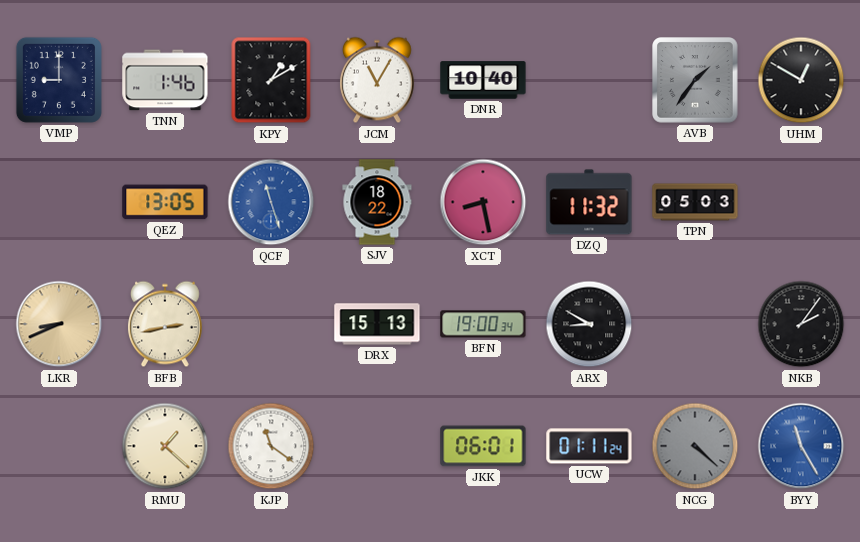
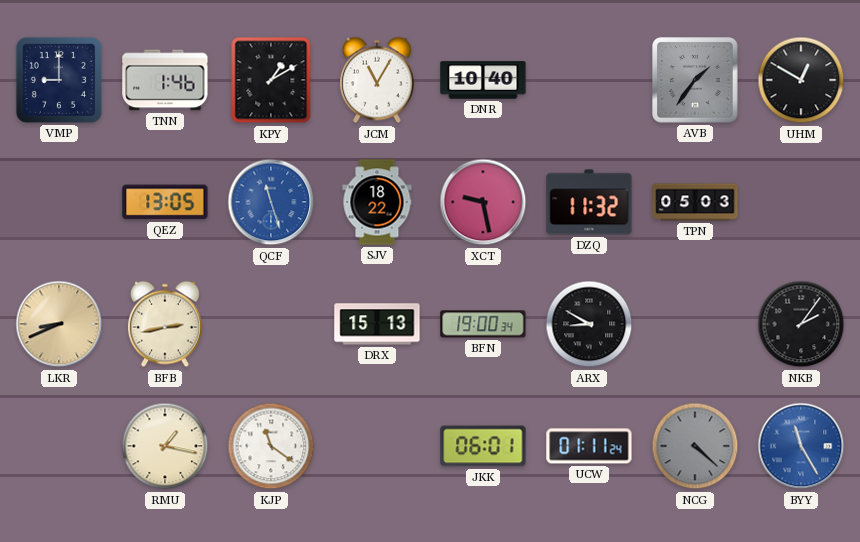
XCT: 8:28 -> 9:28
RMU: 1:22 -> 1:17
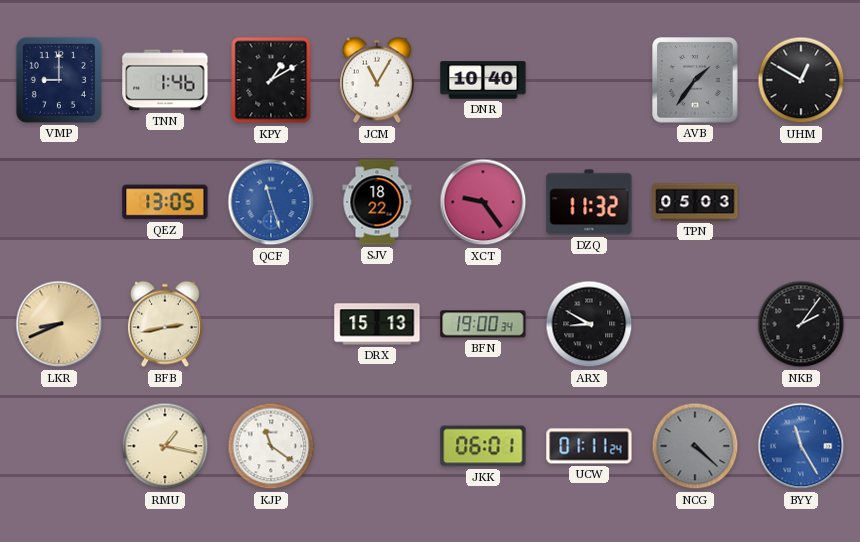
XCT: 9:28 -> 9:24
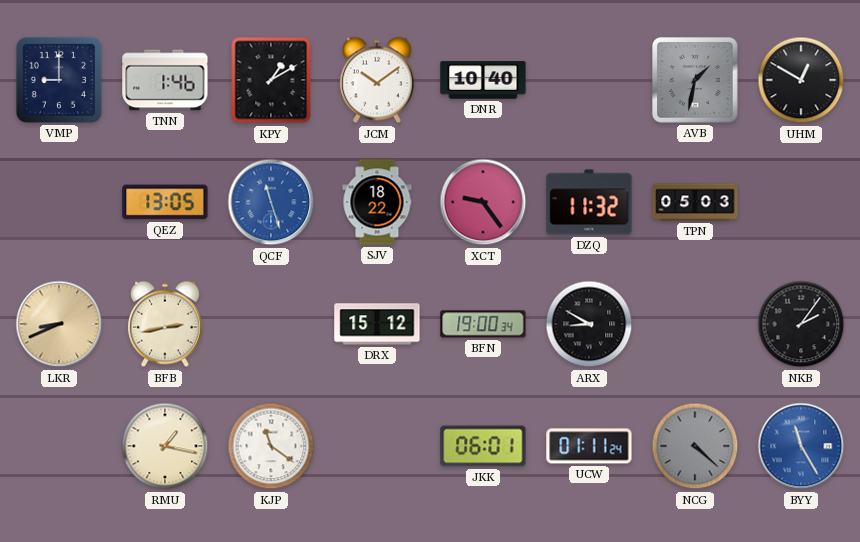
JCM: 11:05 -> 10:09
AVB: 1:36 -> 1:32
DRX: 15:13 -> 15:12
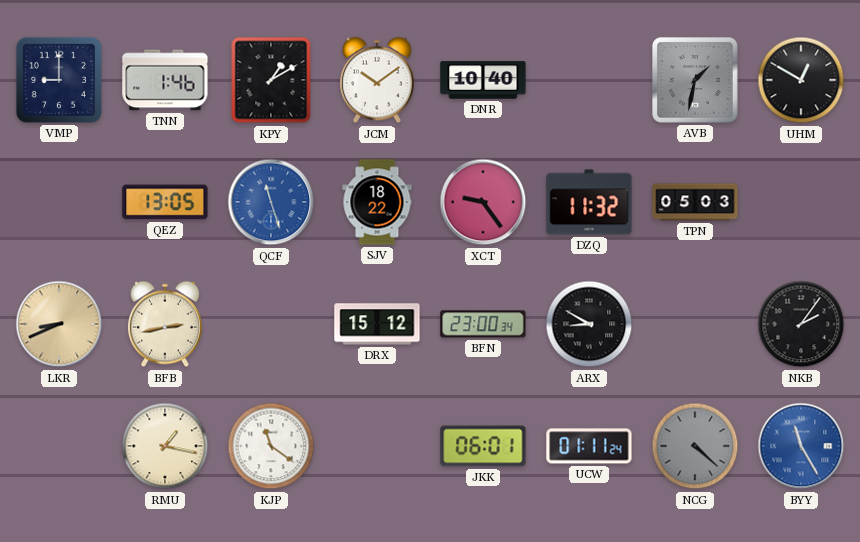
BFN: 19:00 -> 23:00
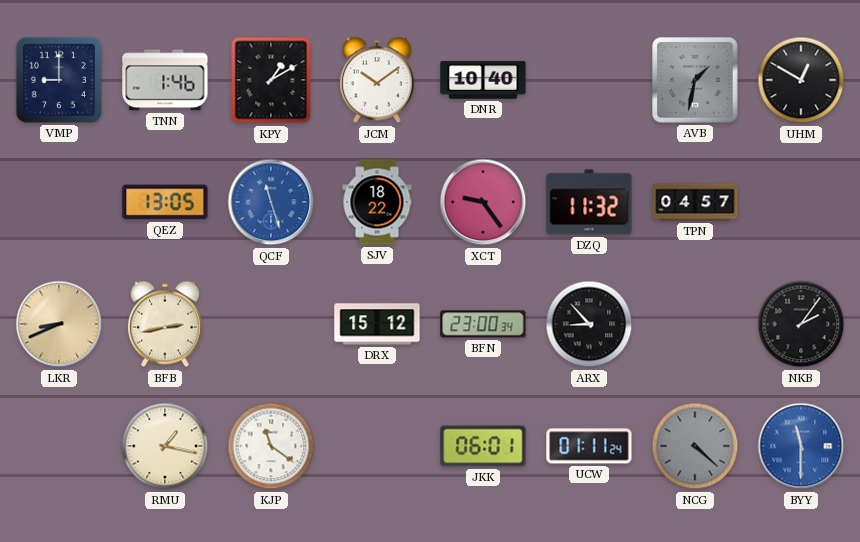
TPN: 05:03 -> 04:57
ARX: 8:50 -> 8:53
BYY: 11:25 -> 11:30
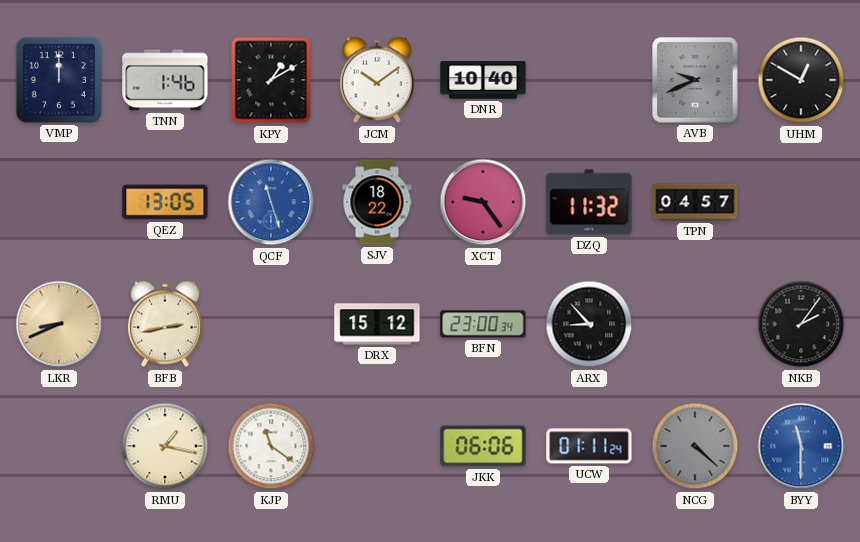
VMP: 9:00 -> 12:00
AVB: 1:32 -> 9:41
JKK: 06:01 -> 06:06
